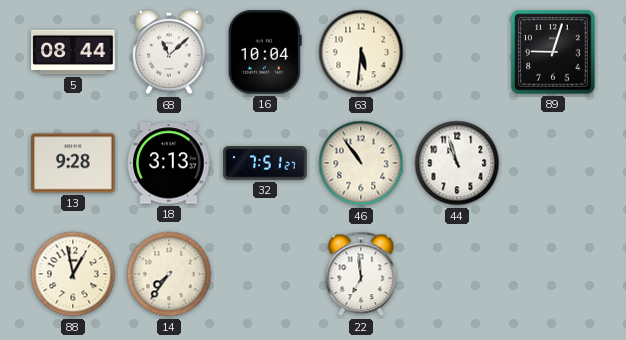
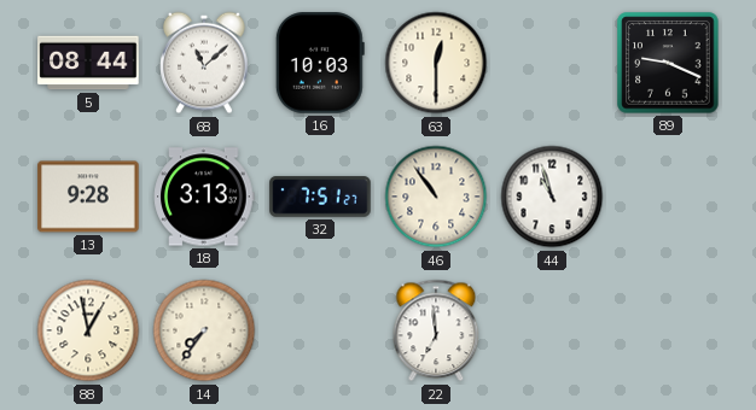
16: 10:04 -> 10:03
63: 5:31 -> 12:30
89: 9:03 -> 9:19
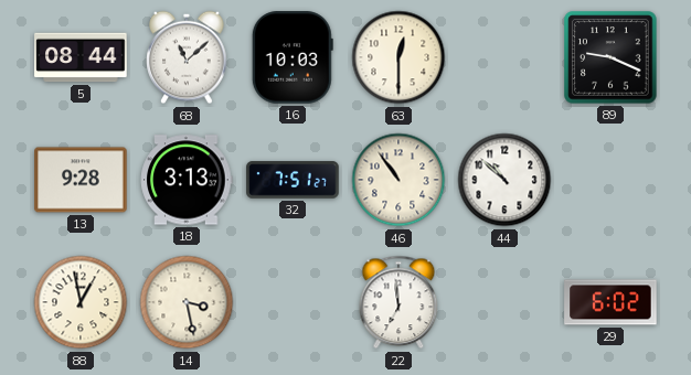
44: 10:57 -> 10:52
14: 7:36 -> 3:28
29: none -> 6:02
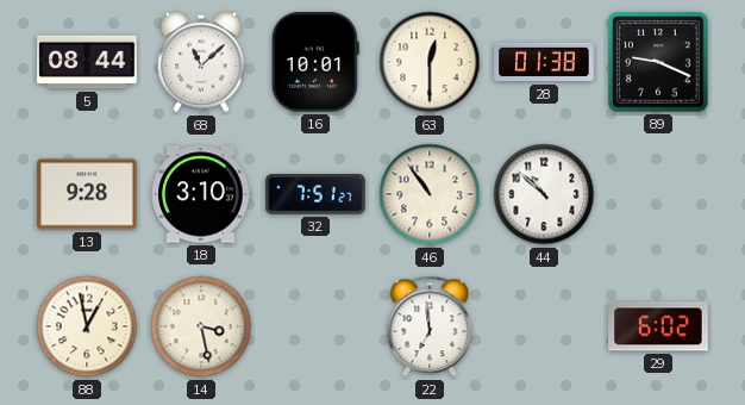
16: 10:03 -> 10:01
28: none -> 01:38
18: 3:13 -> 3:10
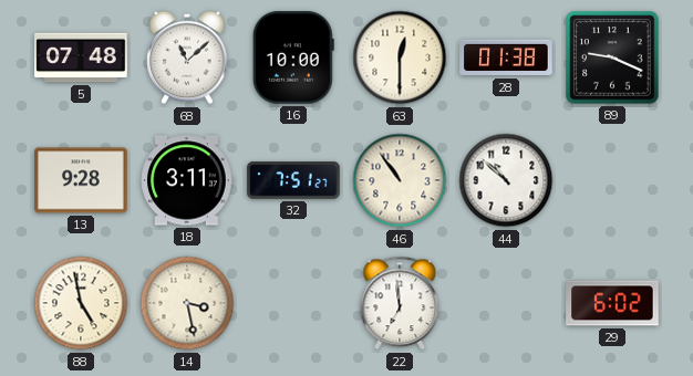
5: 08:44 -> 07:48
16: 10:01 -> 10:00
18: 3:10 -> 3:11
88: 12:58 -> 4:58
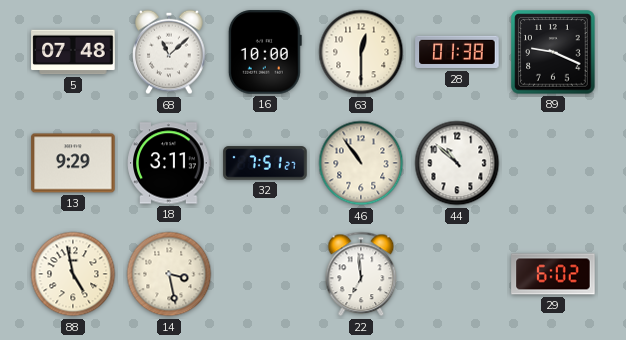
13: 9:28 -> 9:29
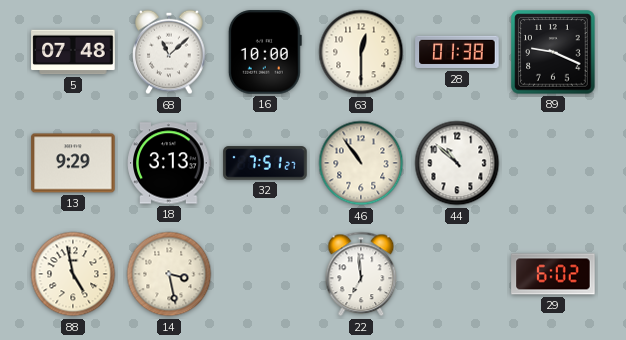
18: 3:11 -> 3:13
